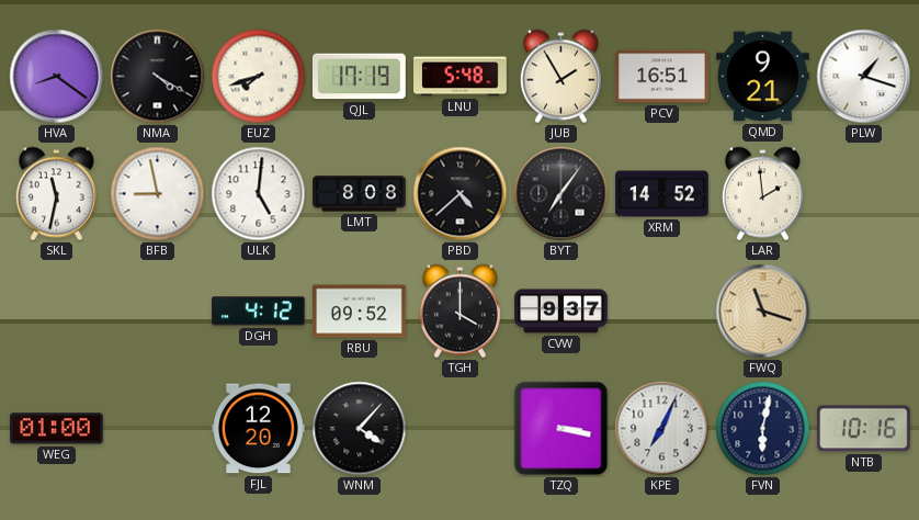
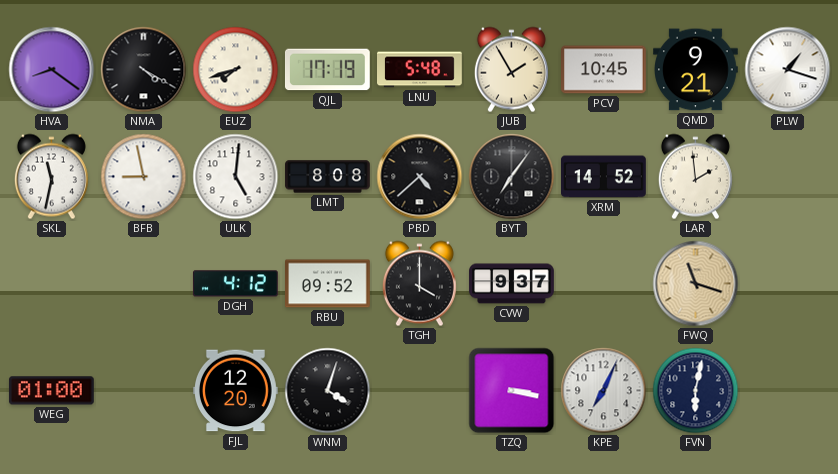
PCV: 16:51 -> 10:45
WNM: 4:07 -> 4:03
NTB: 10:16 -> none
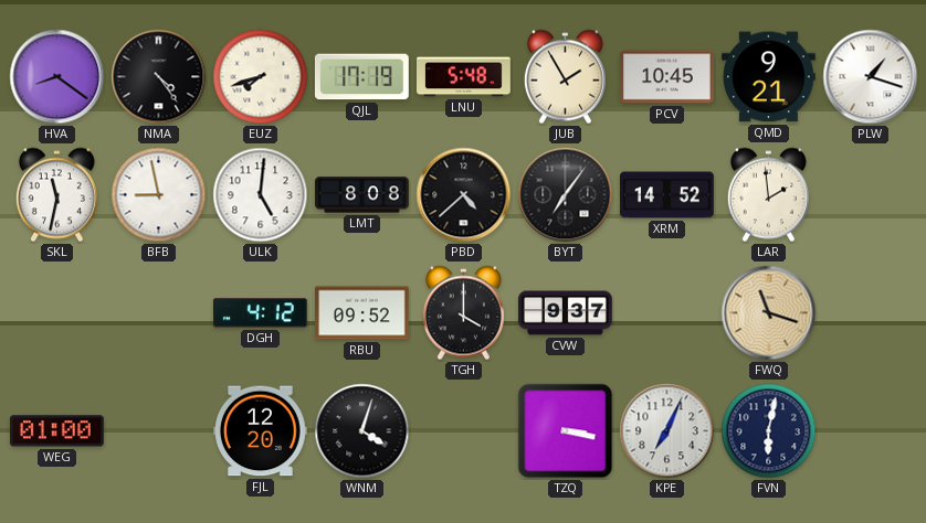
NMA: 4:20 -> 4:24
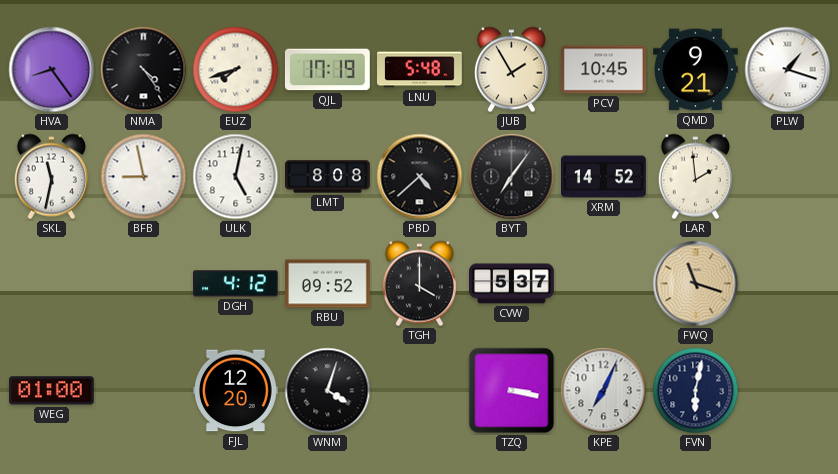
HVA: 8:21 -> 8:24
ULK: 5:01 -> 5:02
CVW: 9:37 -> 5:37
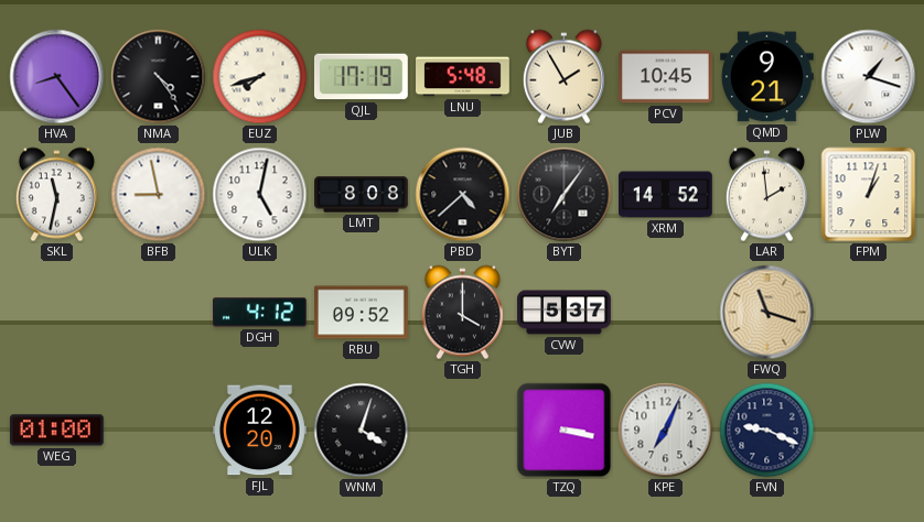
FPM: none -> 1:03
FVN: 6:02 -> 9:19
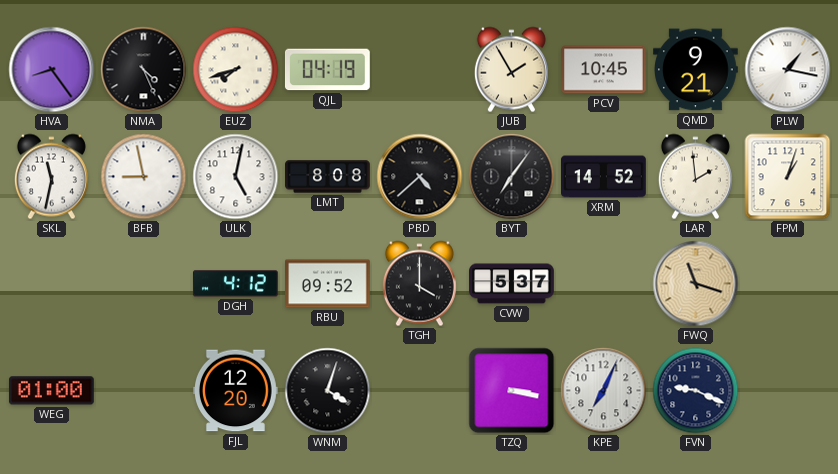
NMA: 4:24 -> 4:26
QJL: 17:19 -> 04:19
LNU: 5:48 -> none
PLW: 1:18 -> 1:17
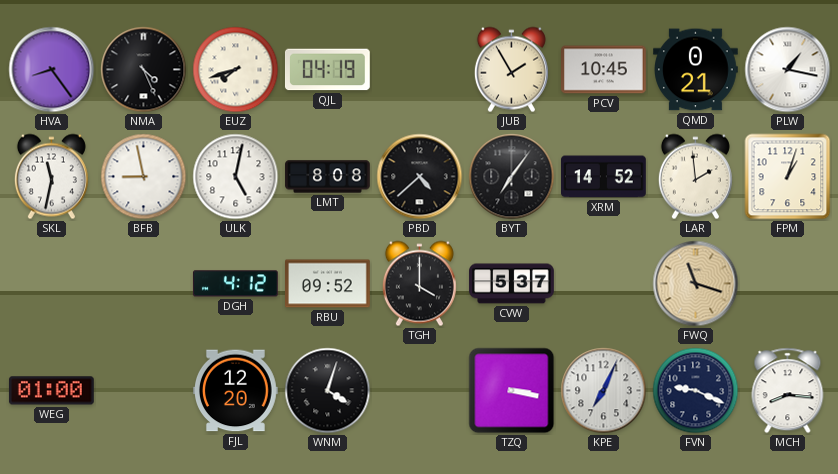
QMD: 9:21 -> 0:21
MCH: none -> 8:16
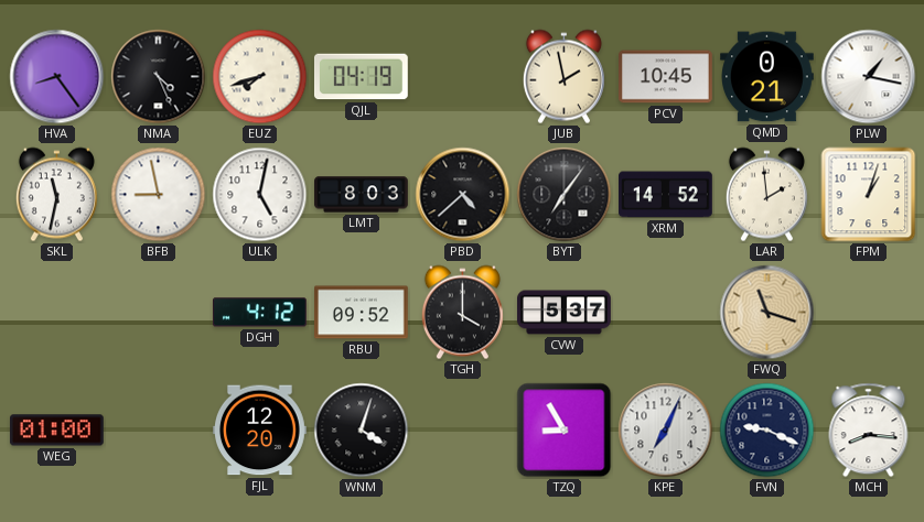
JUB: 1:55 -> 1:58
LMT: 8:08 -> 8:03
TZQ: 3:17 -> 8:55
